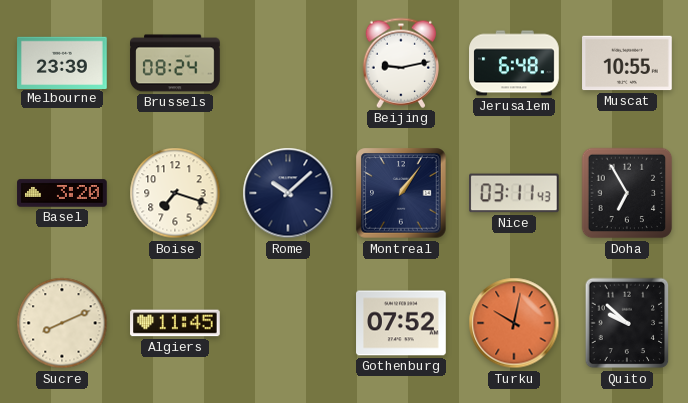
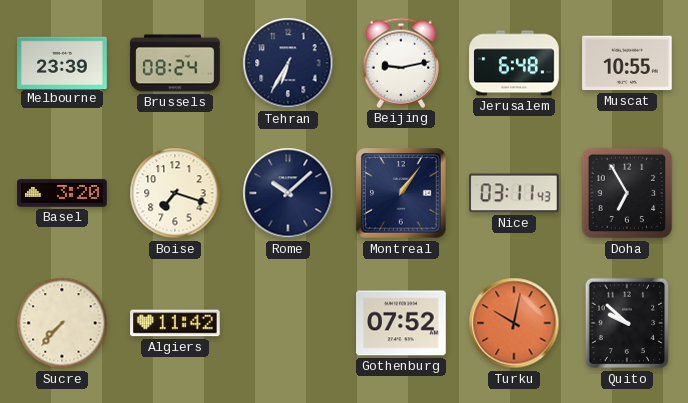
Tehran: none -> 6:35
Sucre: 8:11 -> 7:37
Algiers: 11:45 -> 11:42
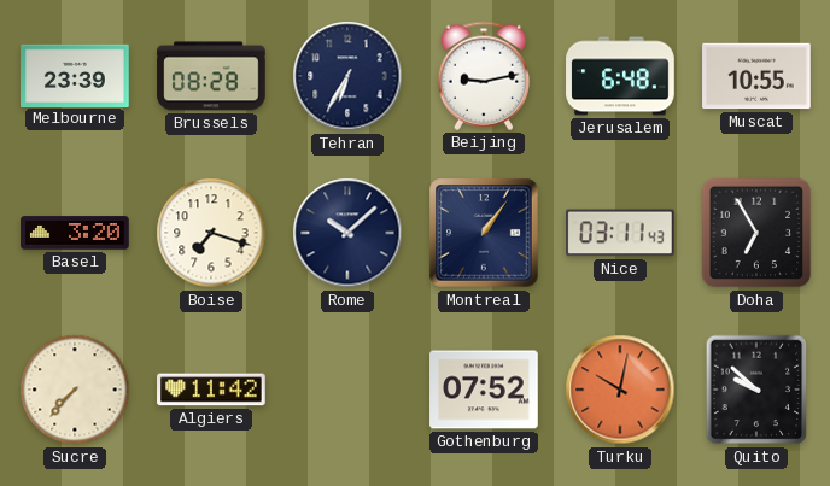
Brussels: 08:24 -> 08:28
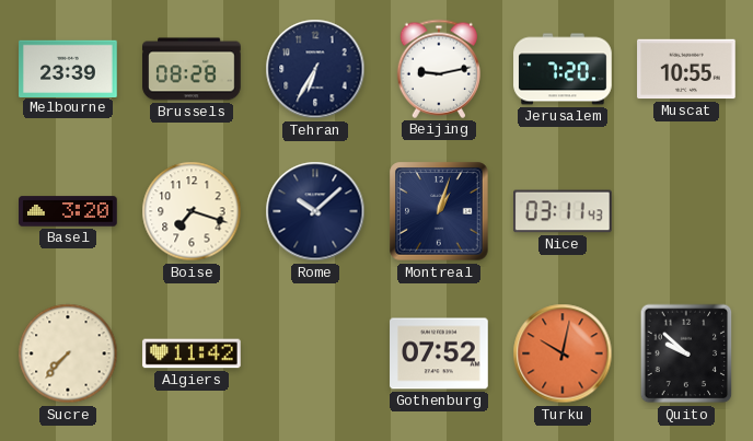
Jerusalem: 6:48 -> 7:20
Montreal: 1:06 -> 1:03
Doha: 6:55 -> none
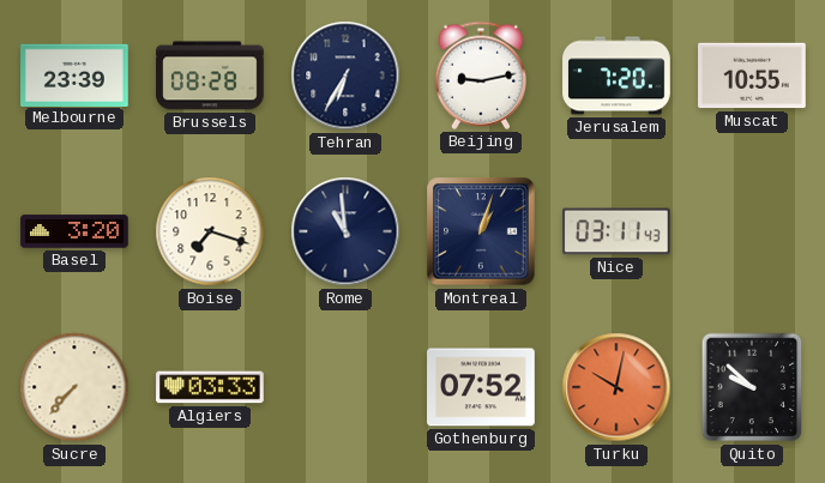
Rome: 10:08 -> 10:59
Algiers: 11:42 -> 03:33
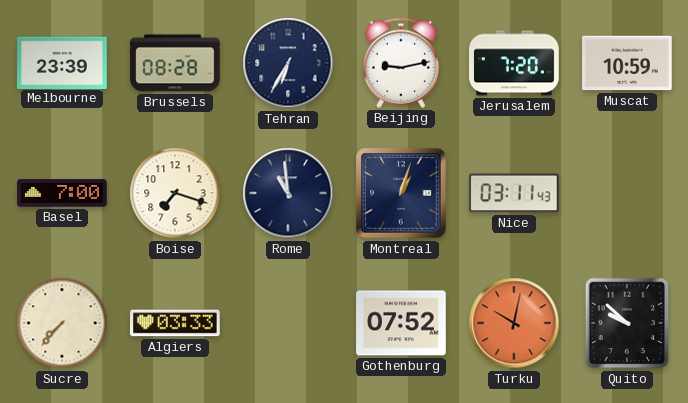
Muscat: 10:55 -> 10:59
Basel: 3:20 -> 7:00
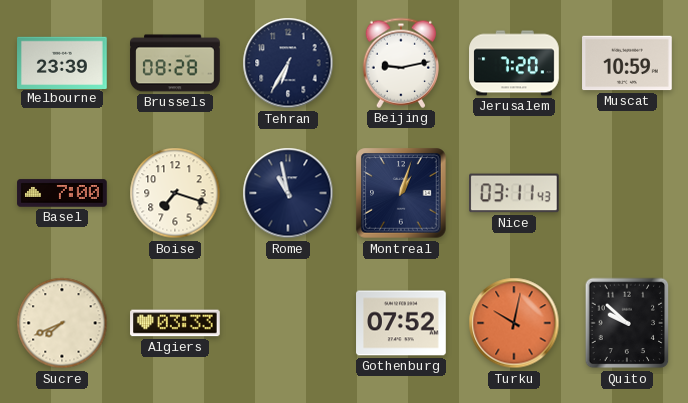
Rome: 10:59 -> 10:58
Sucre: 7:37 -> 7:41
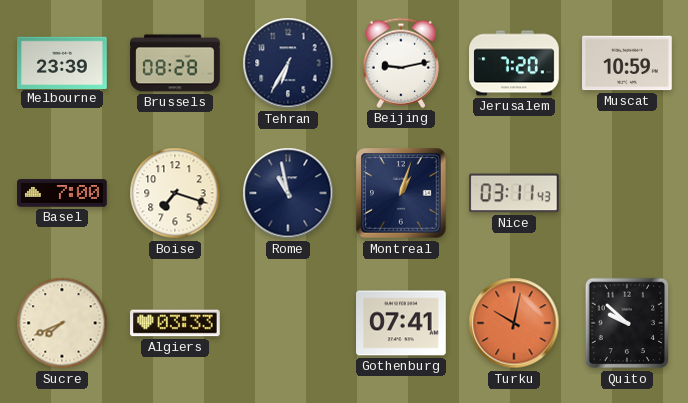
Gothenburg: 07:52 -> 07:41
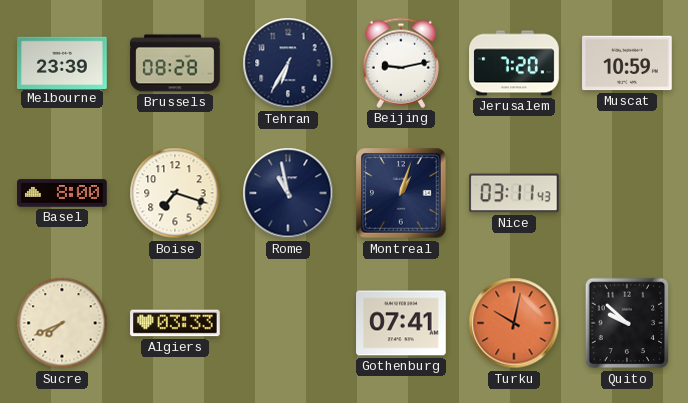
Basel: 7:00 -> 8:00
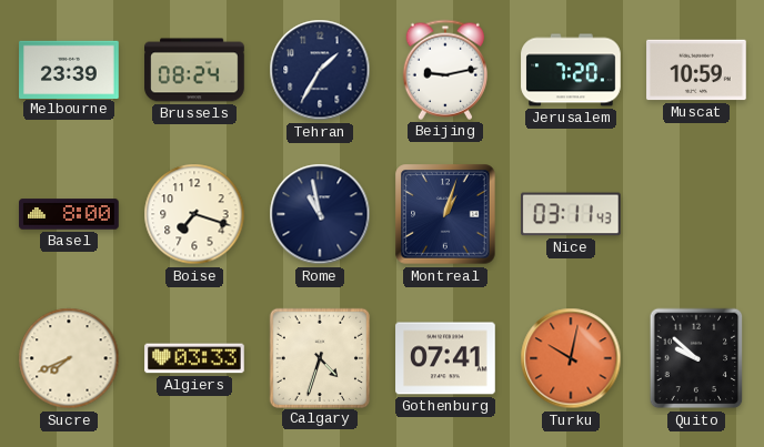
Brussels: 08:28 -> 08:24
Tehran: 6:35 -> 1:35
Calgary: none -> 4:33
